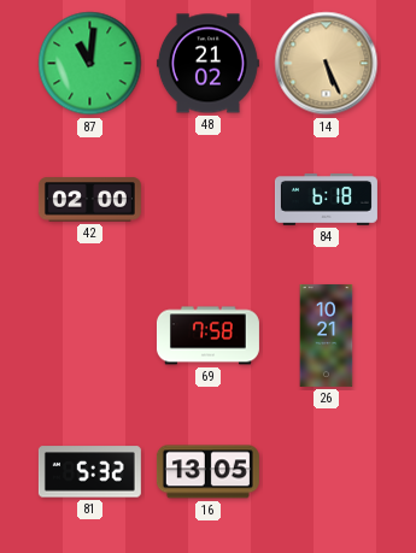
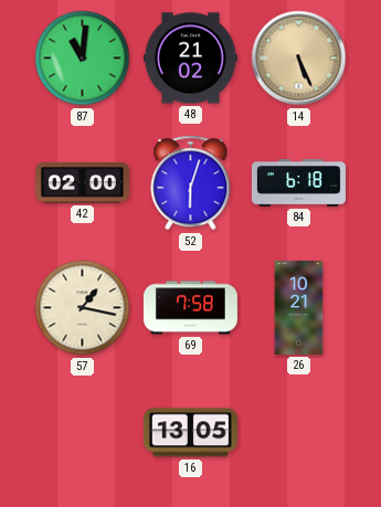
52: none -> 6:03
57: none -> 1:17
81: 5:32 -> none
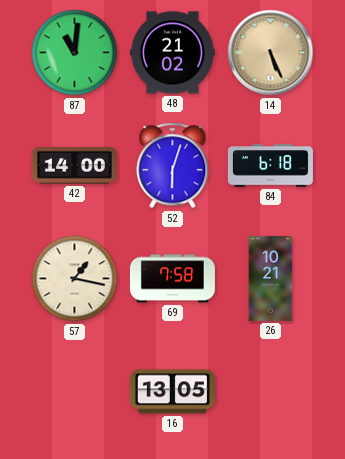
42: 02:00 -> 14:00
